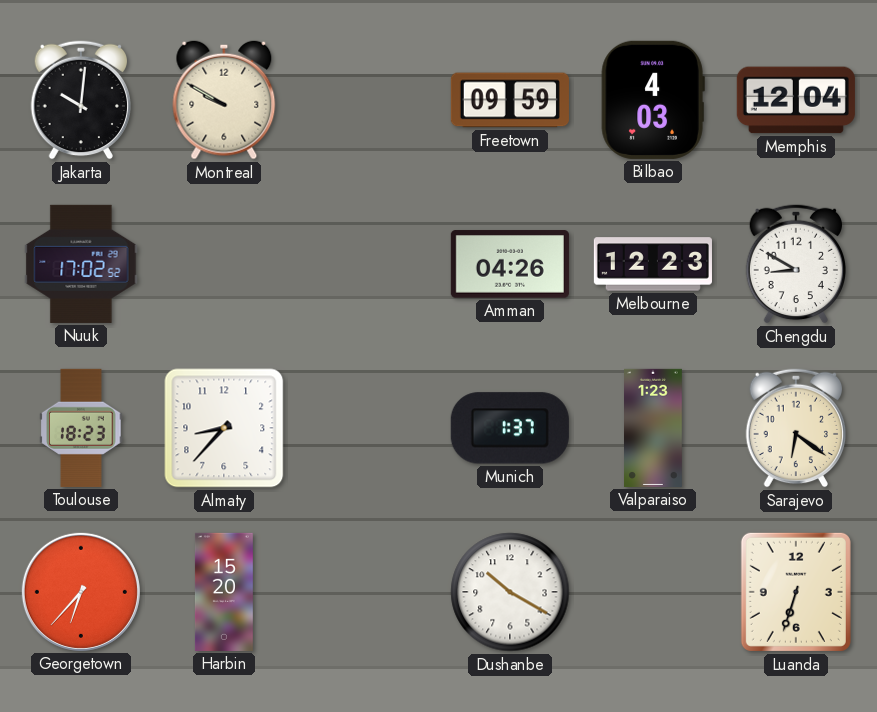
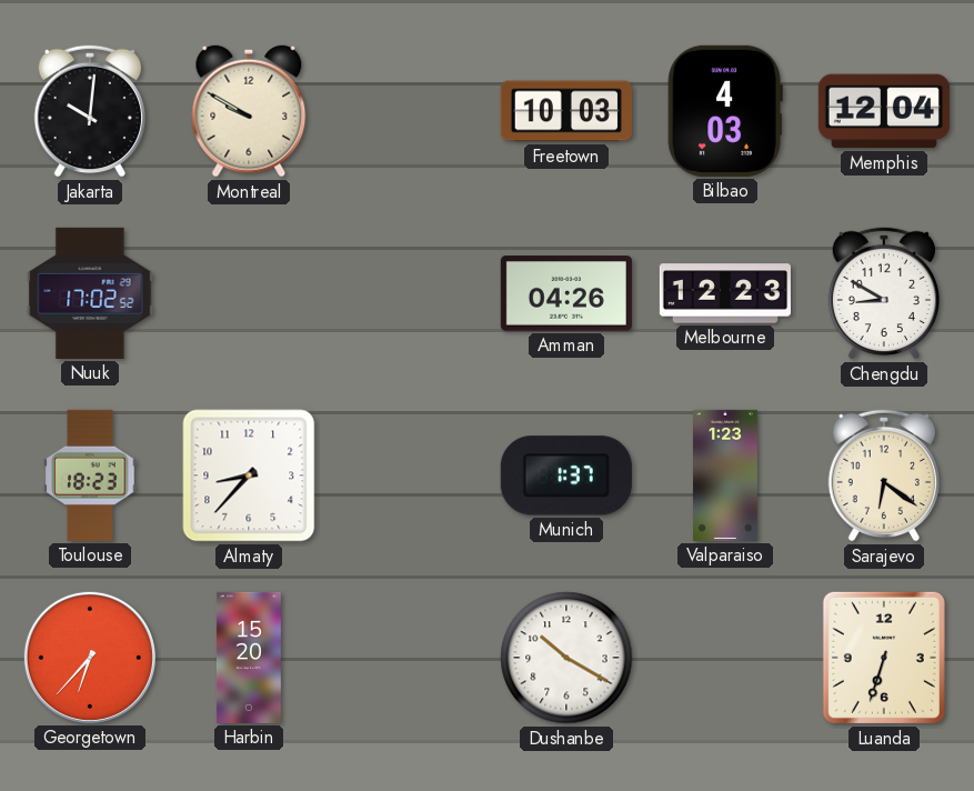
Freetown: 09:59 -> 10:03
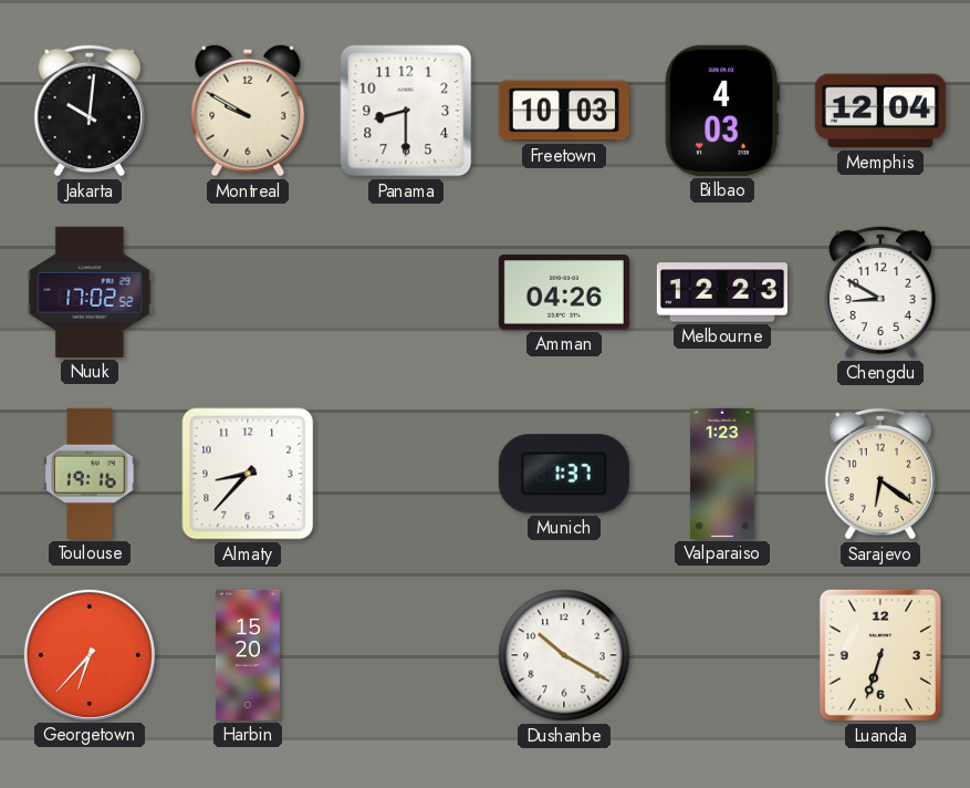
Panama: none -> 8:30
Toulouse: 18:23 -> 19:16
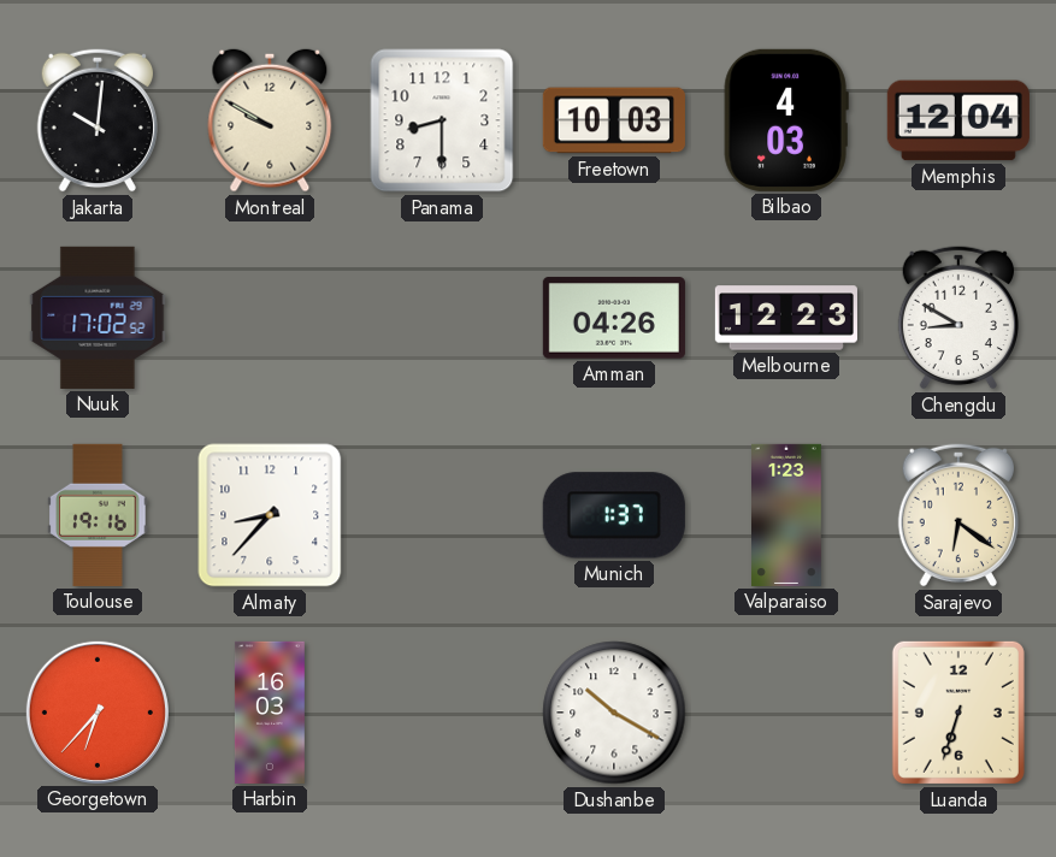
Harbin: 15:20 -> 16:03
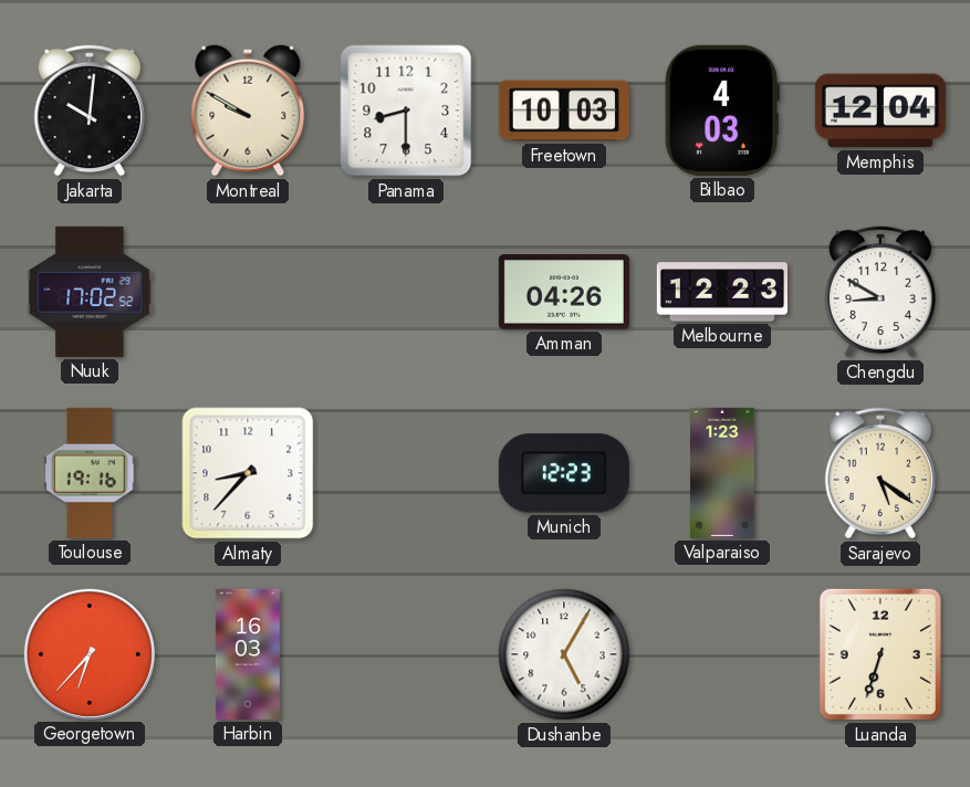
Munich: 1:37 -> 12:23
Sarajevo: 6:21 -> 5:21
Dushanbe: 10:20 -> 5:05
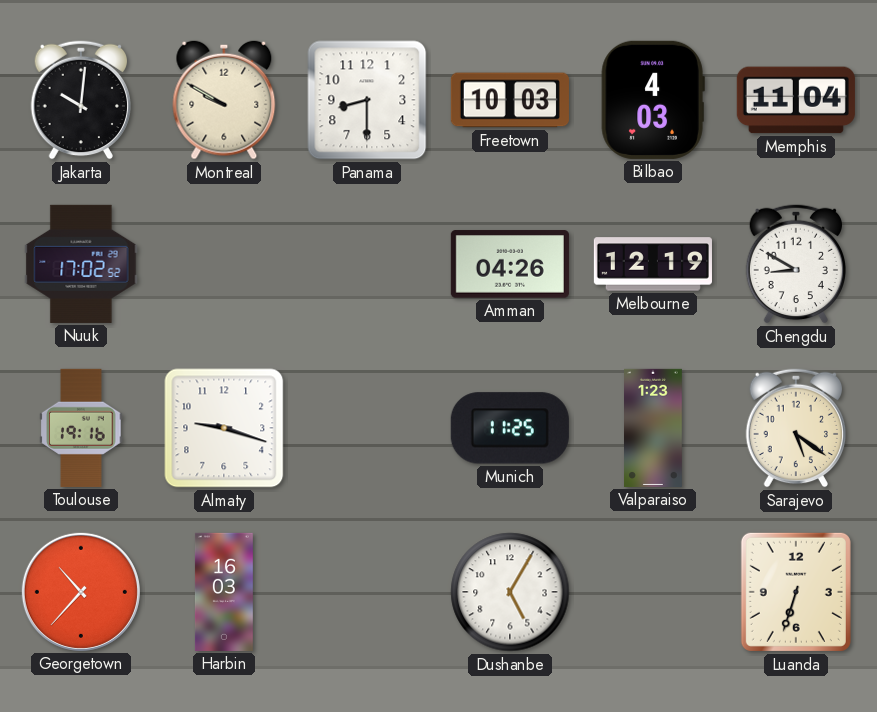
Memphis: 12:04 -> 11:04
Melbourne: 12:23 -> 12:19
Almaty: 8:37 -> 9:18
Munich: 12:23 -> 11:25
Georgetown: 6:37 -> 10:37
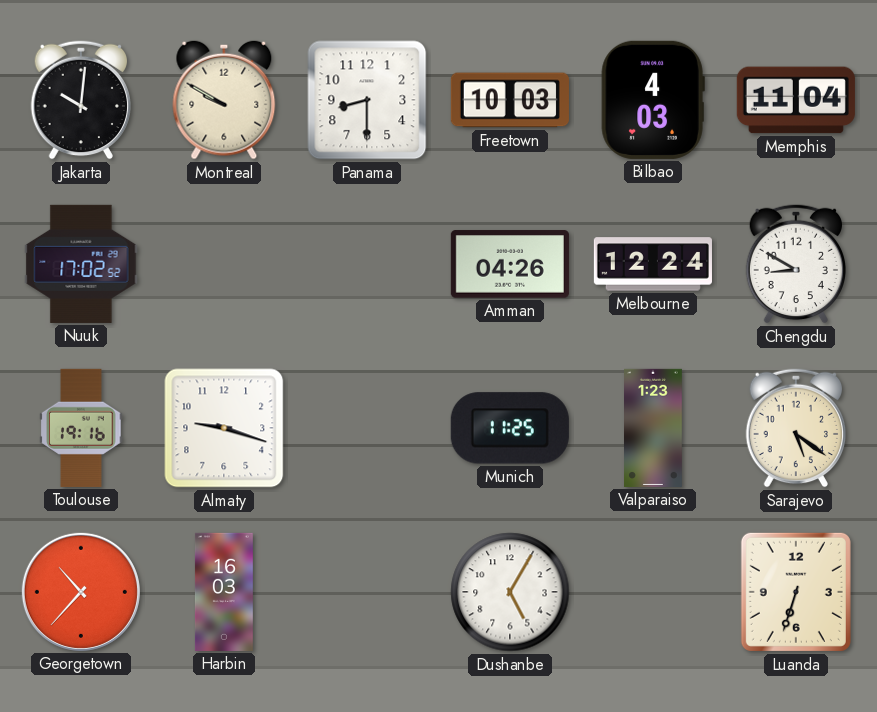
Melbourne: 12:19 -> 12:24
